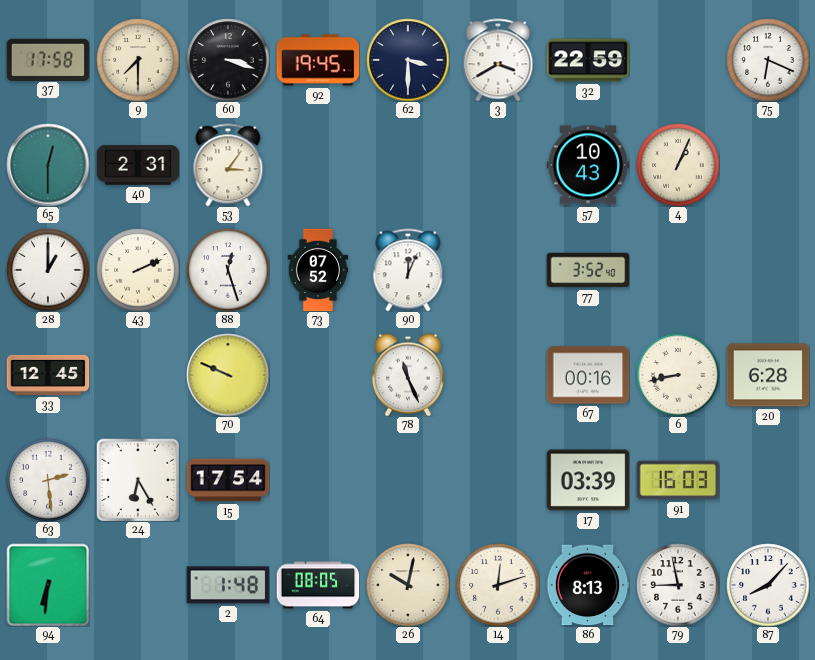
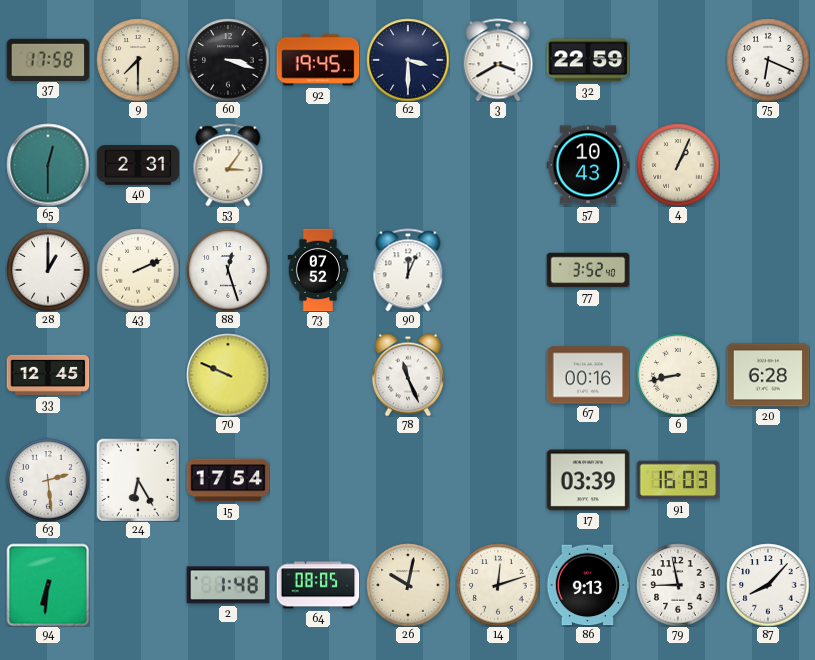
86: 8:13 -> 9:13
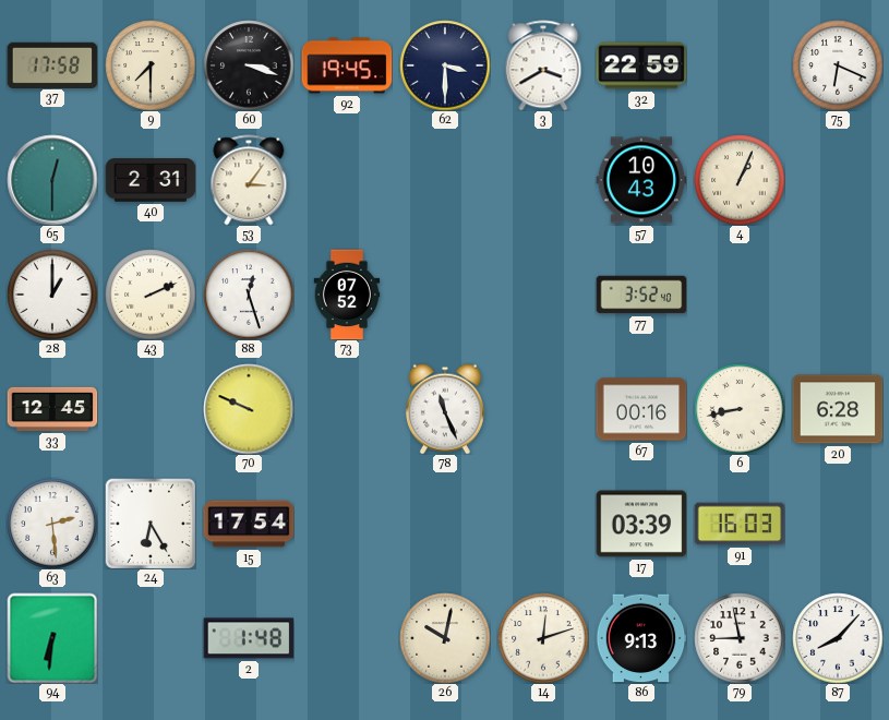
90: 12:04 -> none
64: 08:05 -> none
